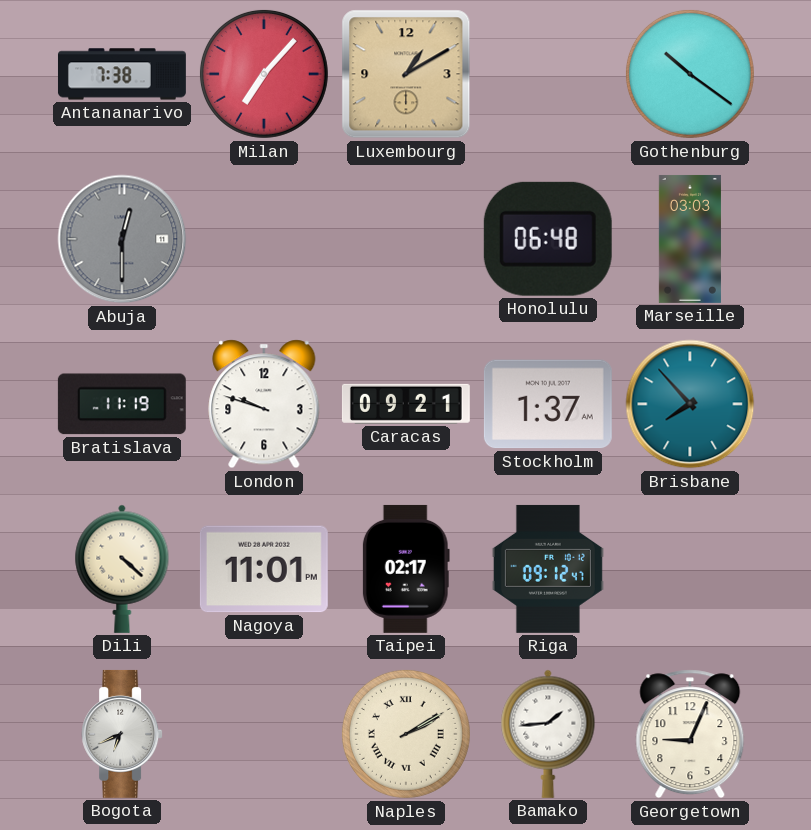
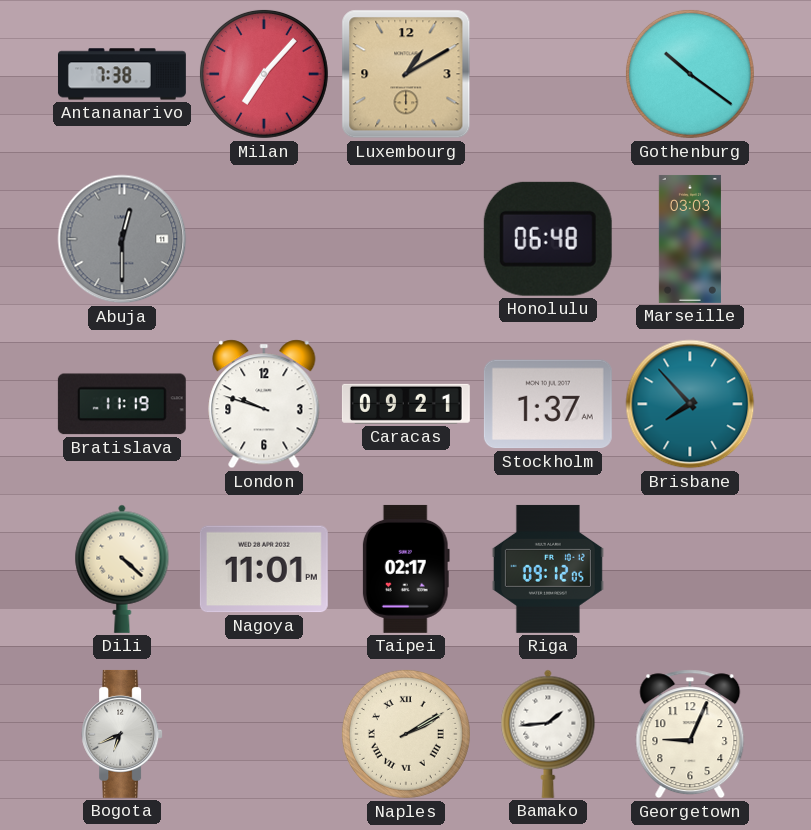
Riga: 09:12:47 -> 09:12:05
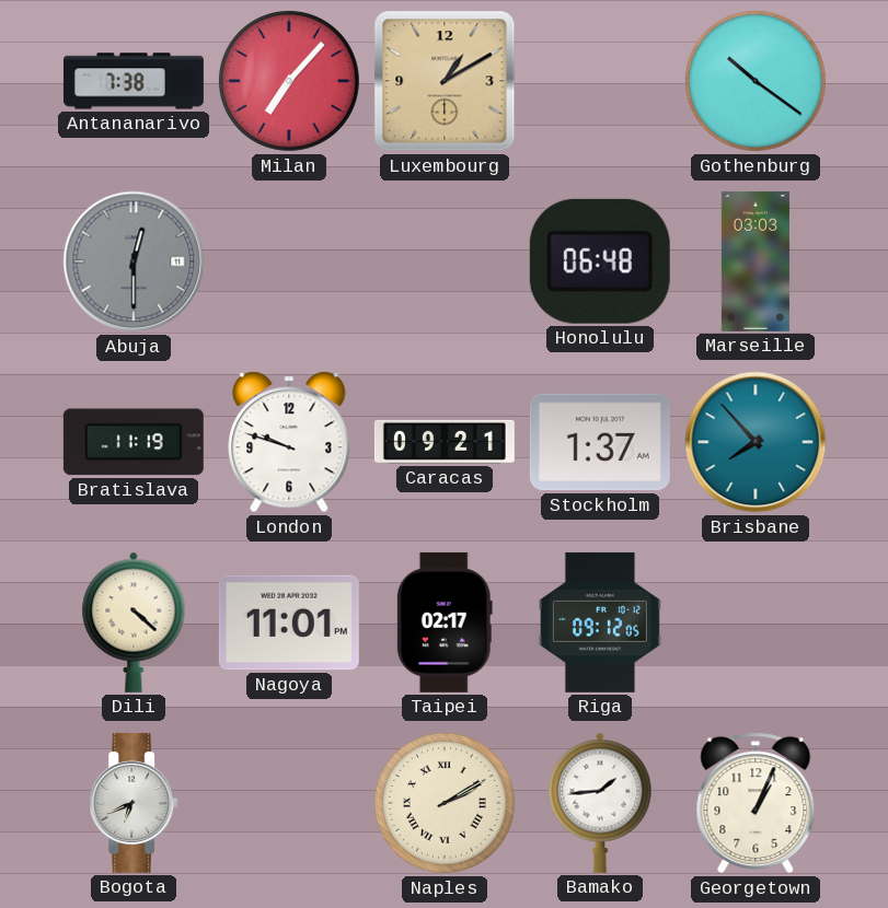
Georgetown: 9:04 -> 1:04
